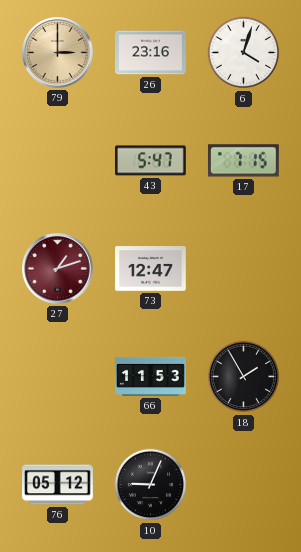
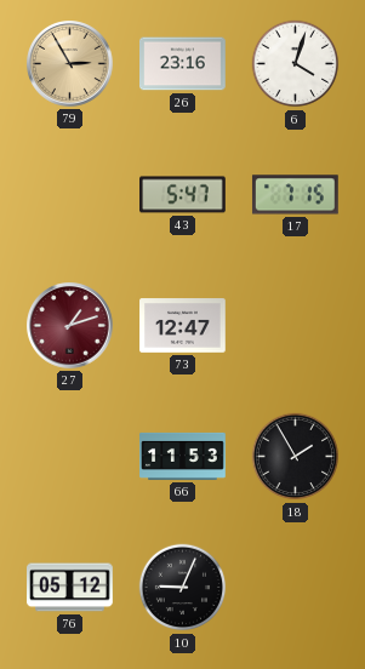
79: 3:00 -> 2:55
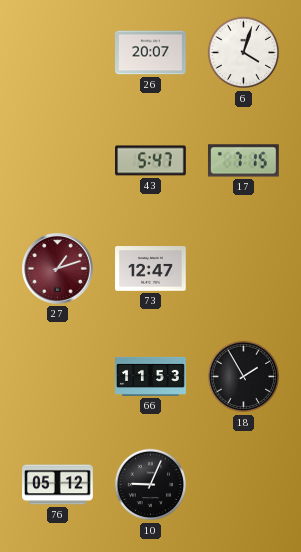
79: 2:55 -> none
26: 23:16 -> 20:07
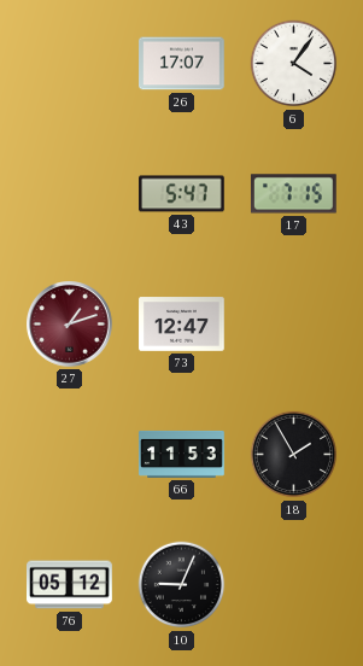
26: 20:07 -> 17:07
6: 4:03 -> 4:06
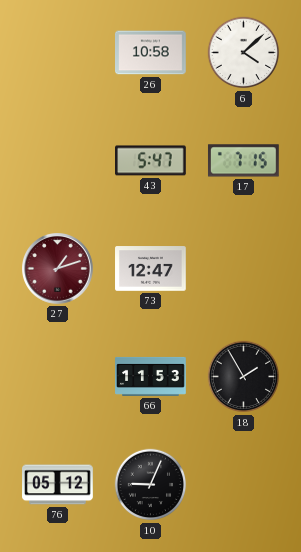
26: 17:07 -> 10:58
6: 4:06 -> 4:08
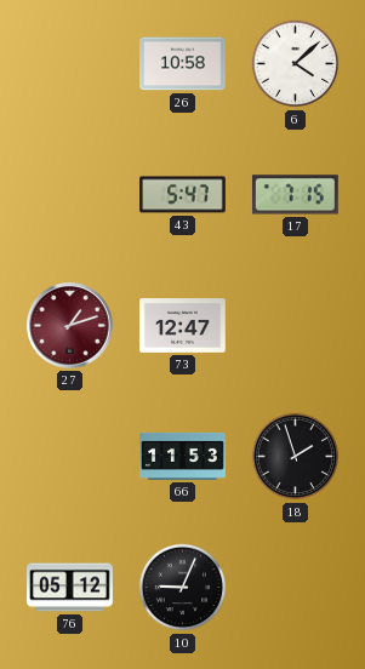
18: 1:55 -> 1:57
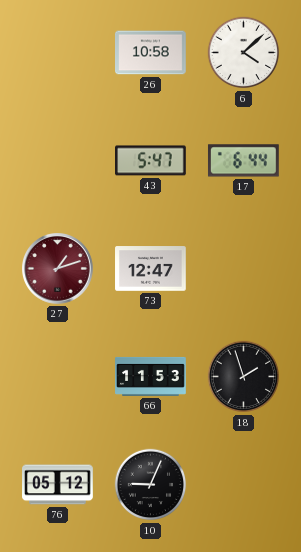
17: 7:15 -> 6:44
